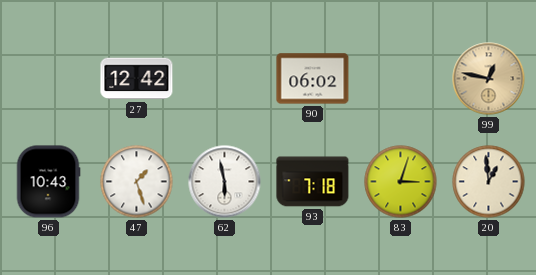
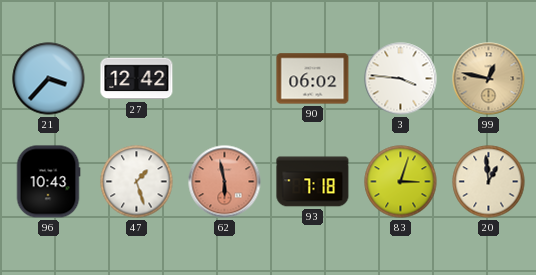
21: none -> 3:37
3: none -> 3:46
62 dial: white -> salmon
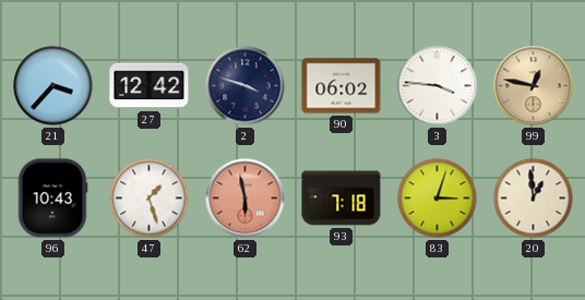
2: none -> 3:48
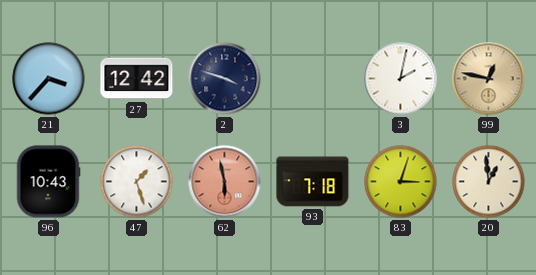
90: 06:02 -> none
3: 3:46 -> 2:02
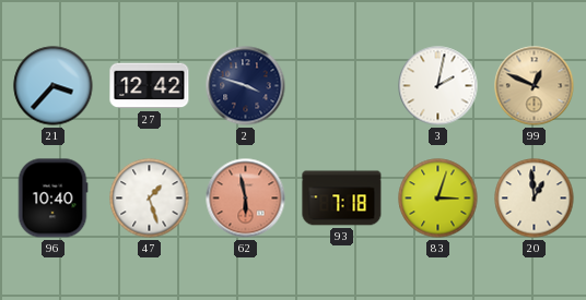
99: 12:47 -> 12:49
96: 10:43 -> 10:40
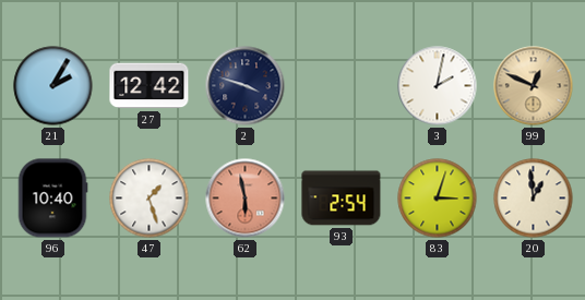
21: 3:37 -> 2:05
93: 7:18 -> 2:54
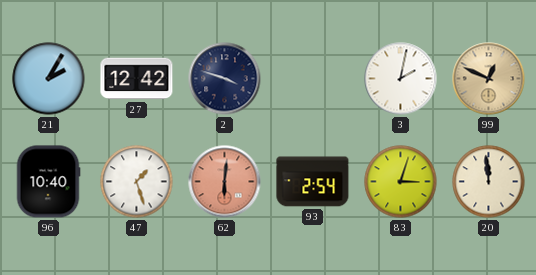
62: 5:58 -> 6:01
20: 12:59 -> 11:59
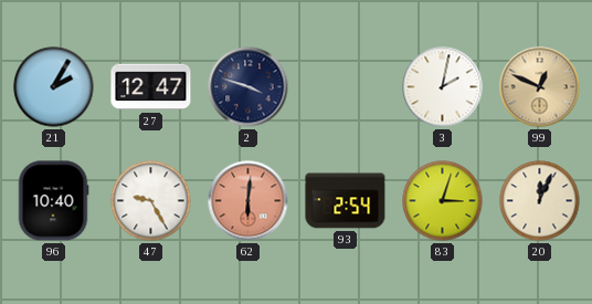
27: 12:42 -> 12:47
47: 1:27 -> 9:25
20: 11:59 -> 12:04
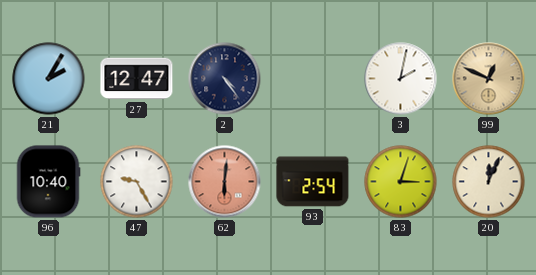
2: 3:48 -> 4:24
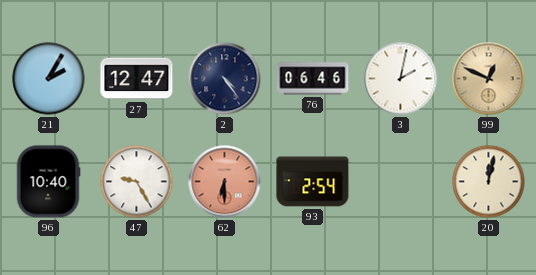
76: none -> 06:46
62: 6:01 -> 6:30
83: 3:03 -> none
20: 12:04 -> 12:02
